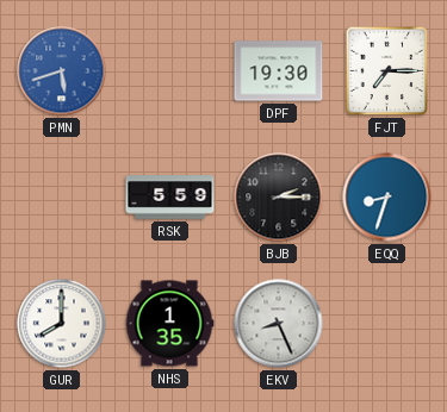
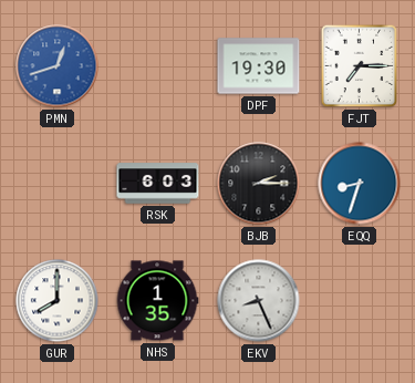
PMN: 5:42 -> 12:42
RSK: 5:59 -> 6:03
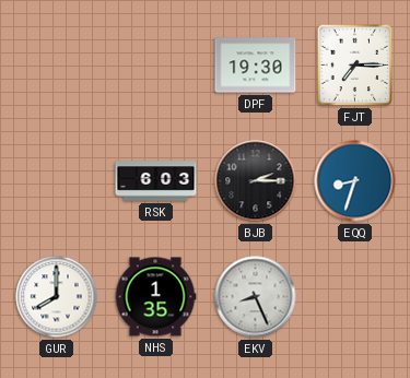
PMN: 12:42 -> none
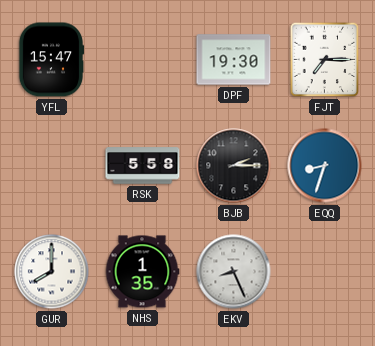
YFL: none -> 15:47
RSK: 6:03 -> 5:58
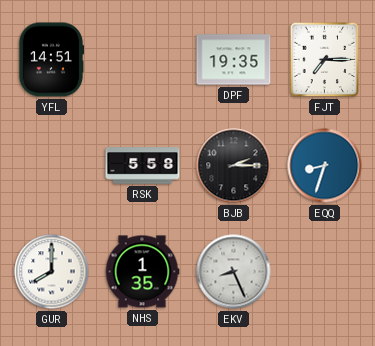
YFL: 15:47 -> 14:51
DPF: 19:30 -> 19:35
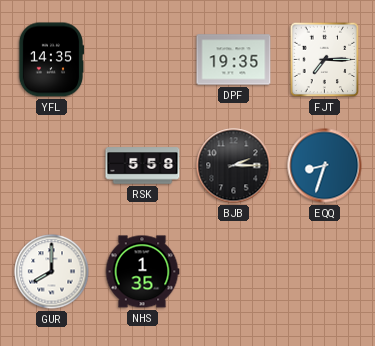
YFL: 14:51 -> 14:35
EKV: 8:26 -> none
